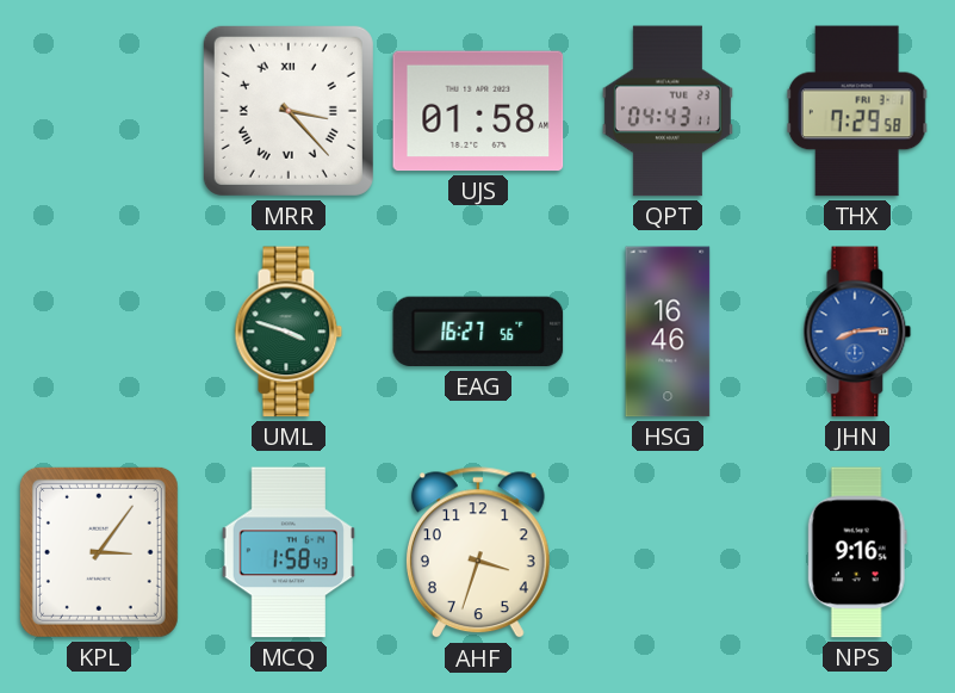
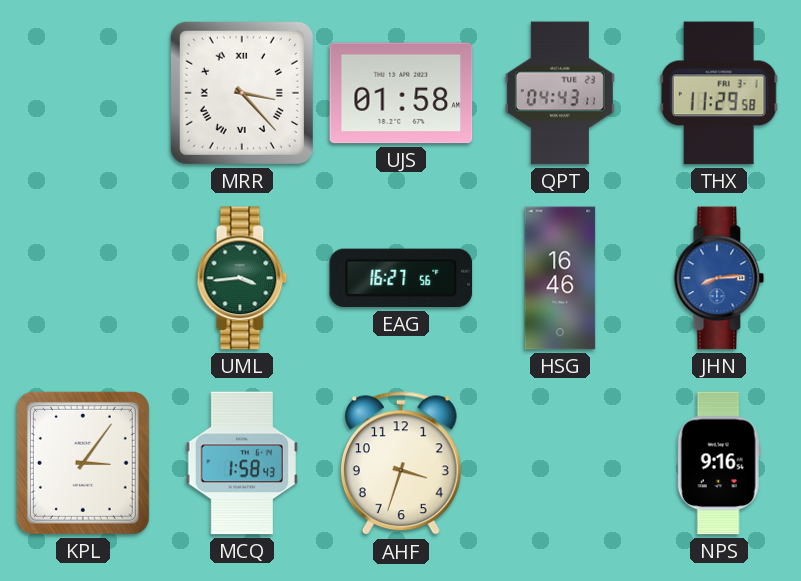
THX: 7:29 -> 11:29
UML: 3:48 -> 3:44
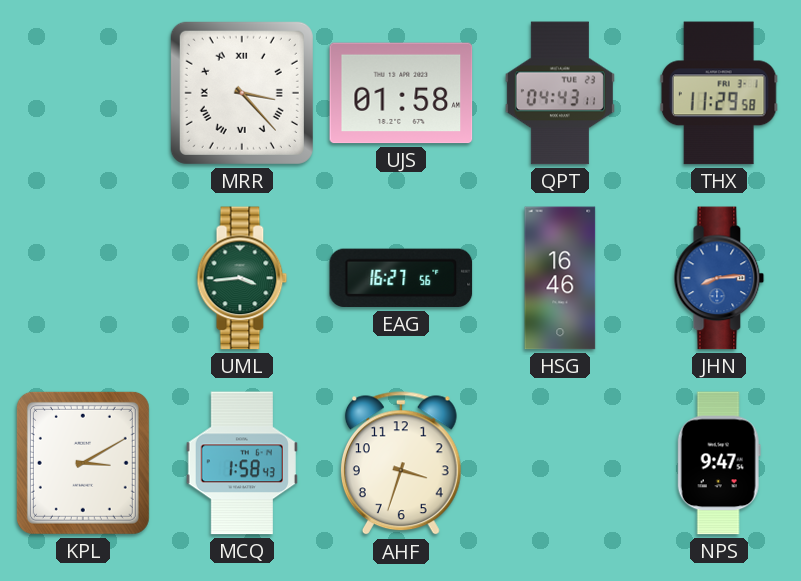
KPL: 3:06 -> 3:10
NPS: 9:16 -> 9:47
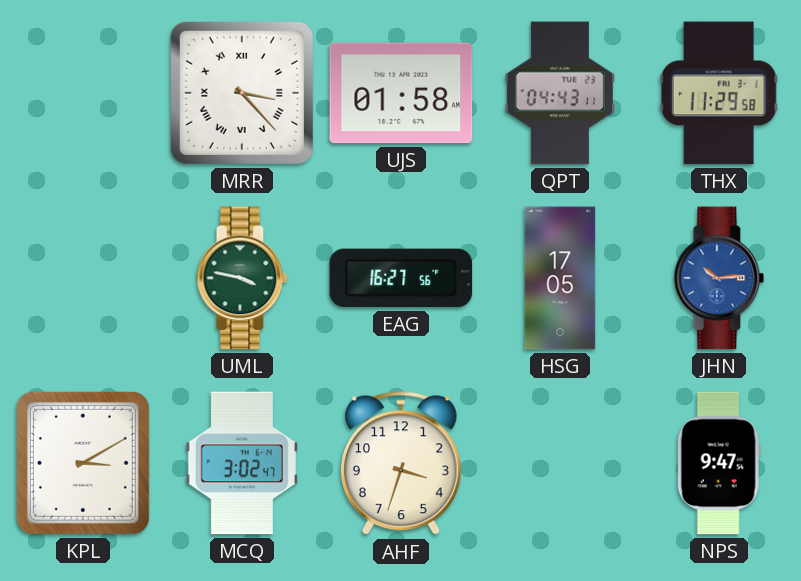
UML: 3:44 -> 3:47
HSG: 16:46 -> 17:05
JHN: 8:14 -> 10:14
MCQ: 1:58 -> 3:02
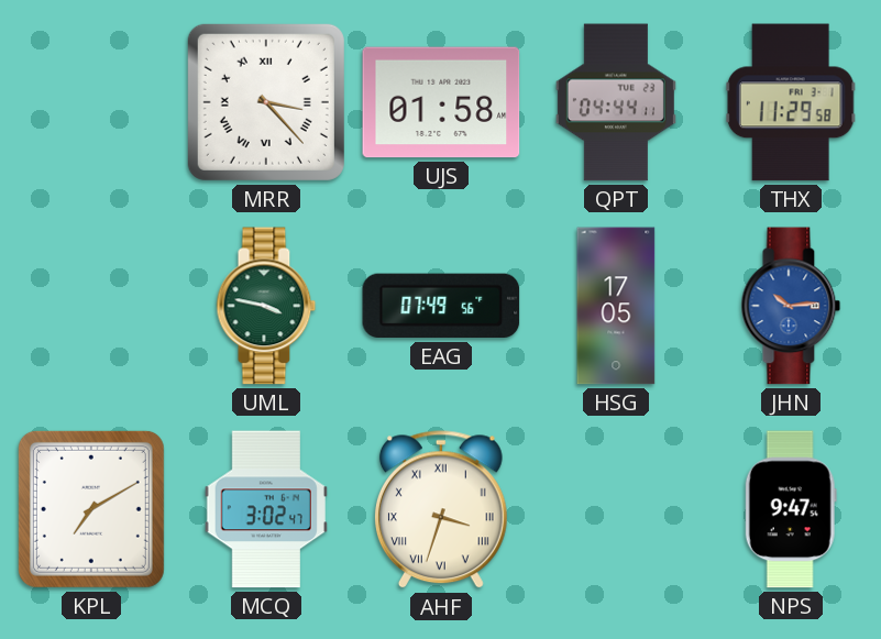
QPT: 04:43 -> 04:44
EAG: 16:27 -> 07:49
KPL: 3:10 -> 7:10
AHF numerals: Arabic -> Roman
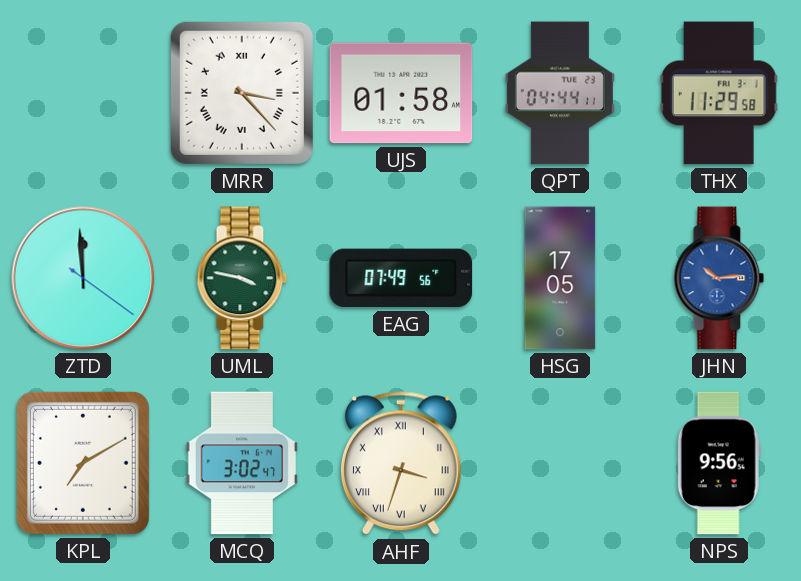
ZTD: none -> 11:59
NPS: 9:47 -> 9:56
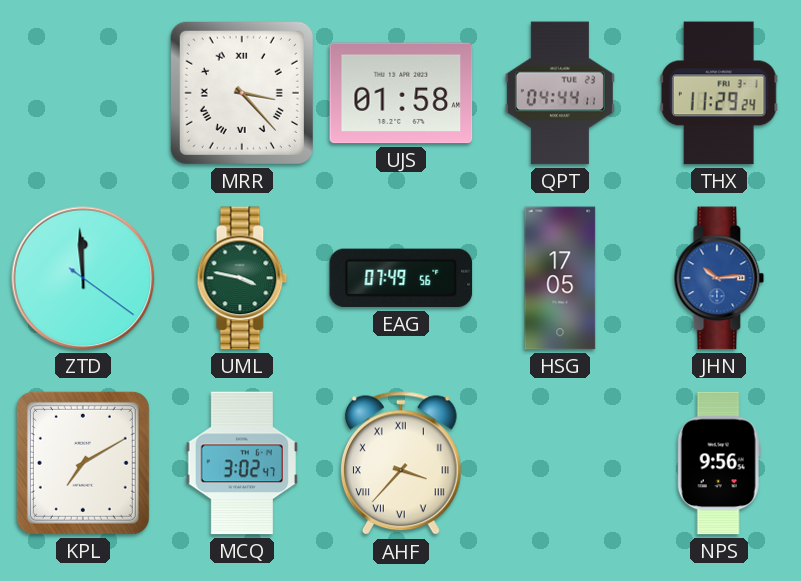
THX: 11:29:58 -> 11:29:24
AHF: 3:33 -> 3:37
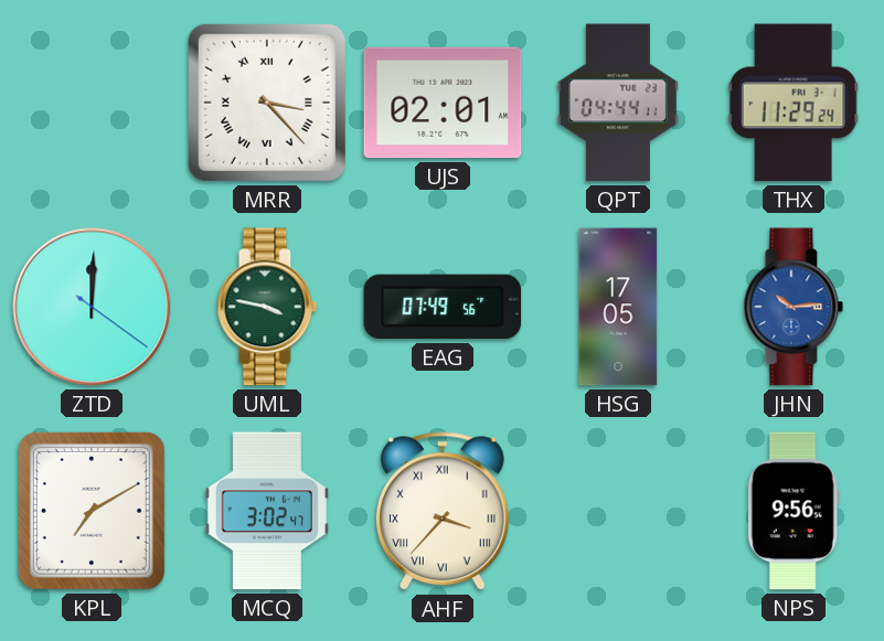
UJS: 01:58 -> 02:01
ZTD: 11:59 -> 12:00
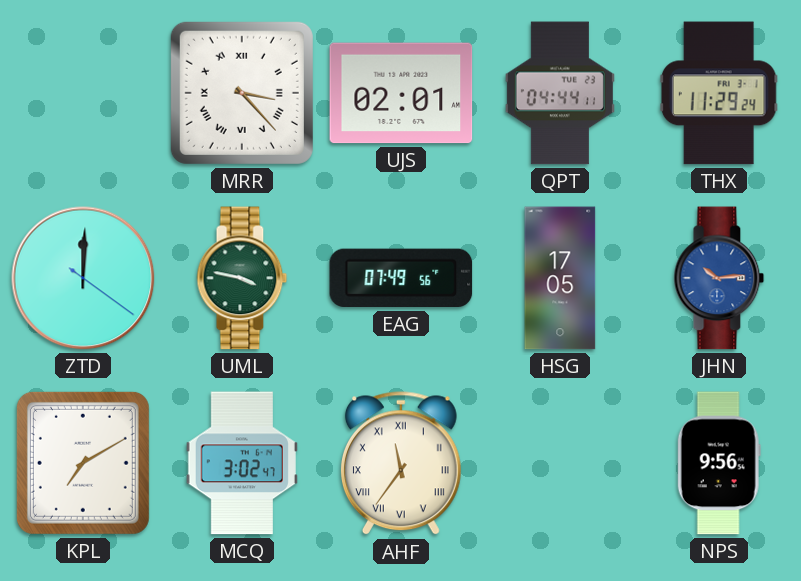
AHF: 3:37 -> 11:36
